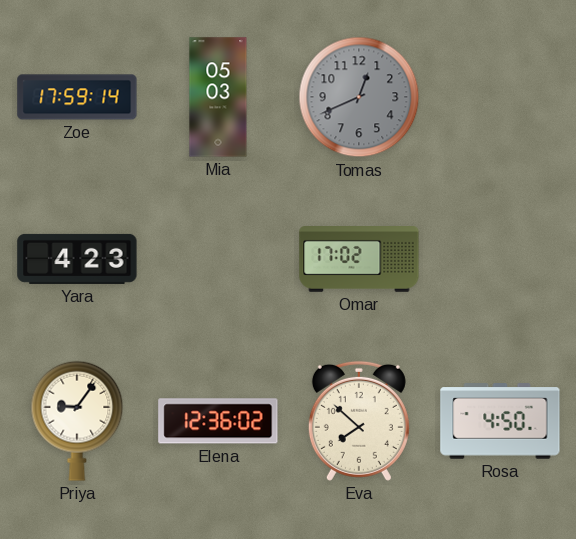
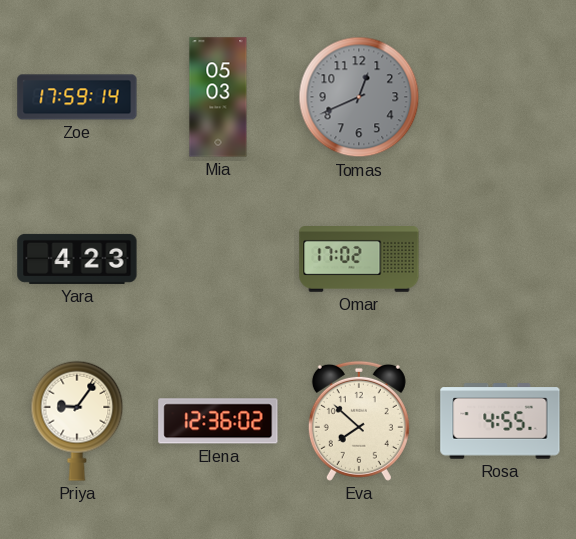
Rosa: 4:50 -> 4:55
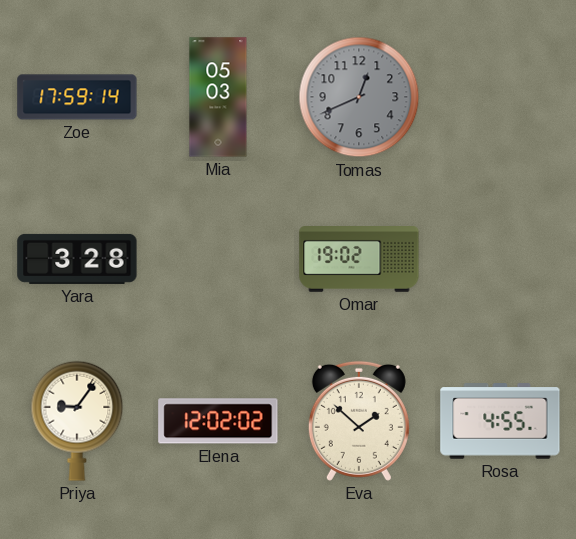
Yara: 4:23 -> 3:28
Omar: 17:02 -> 19:02
Elena: 12:36 -> 12:02
Eva: 7:52 -> 1:52
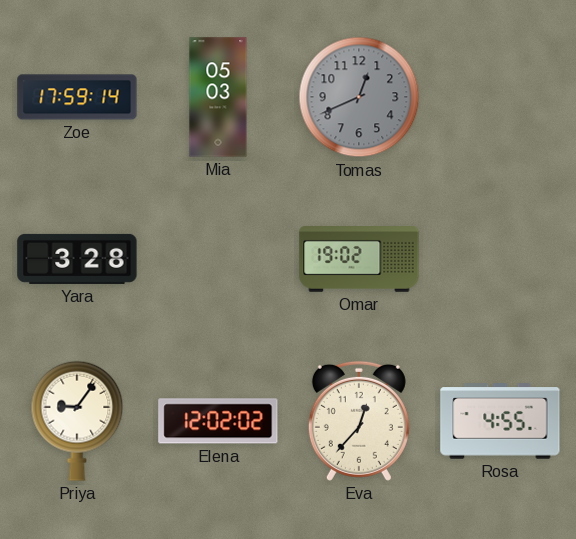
Eva: 1:52 -> 12:37
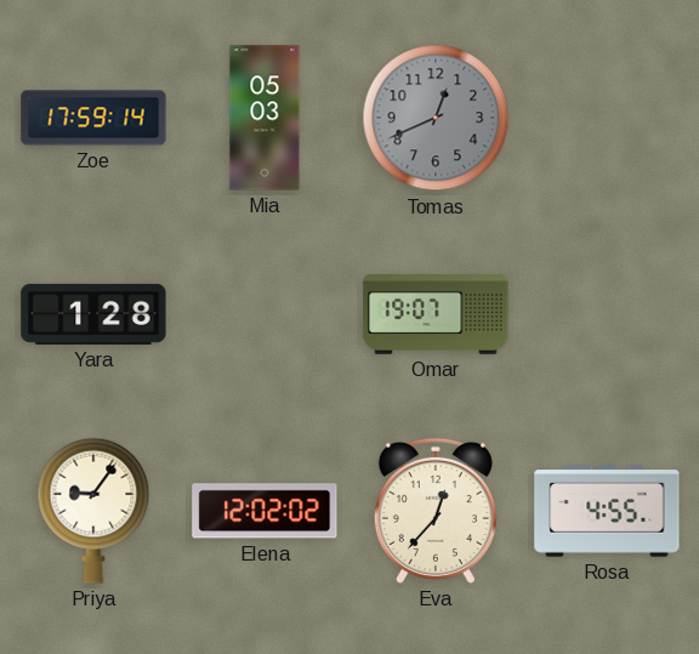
Yara: 3:28 -> 1:28
Omar: 19:02 -> 19:07
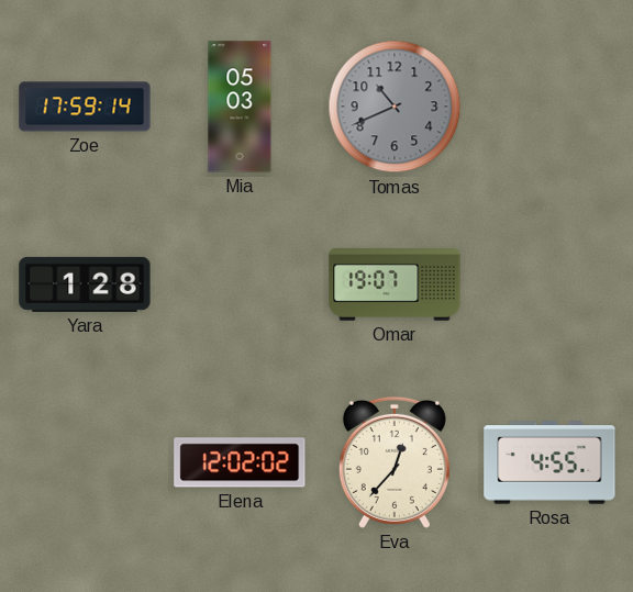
Tomas: 12:41 -> 10:41
Priya: 9:06 -> none
